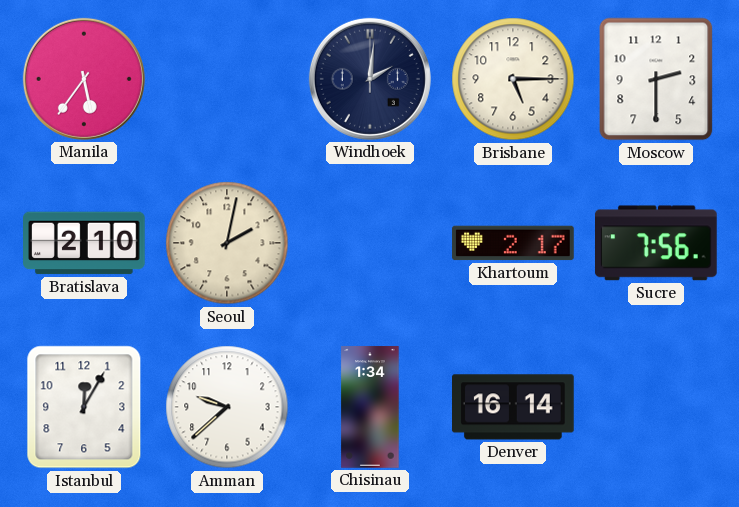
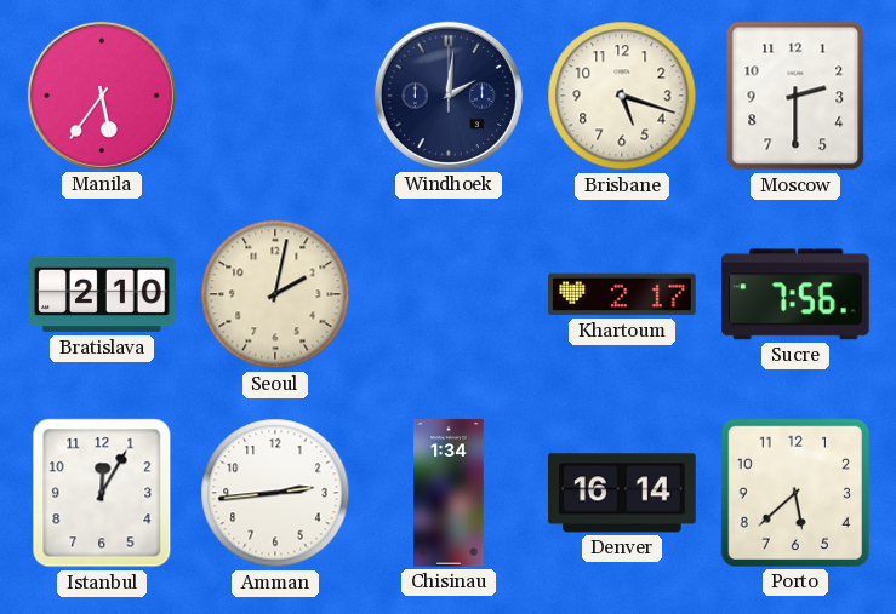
Brisbane: 5:15 -> 5:18
Amman: 9:38 -> 2:44
Porto: none -> 5:38
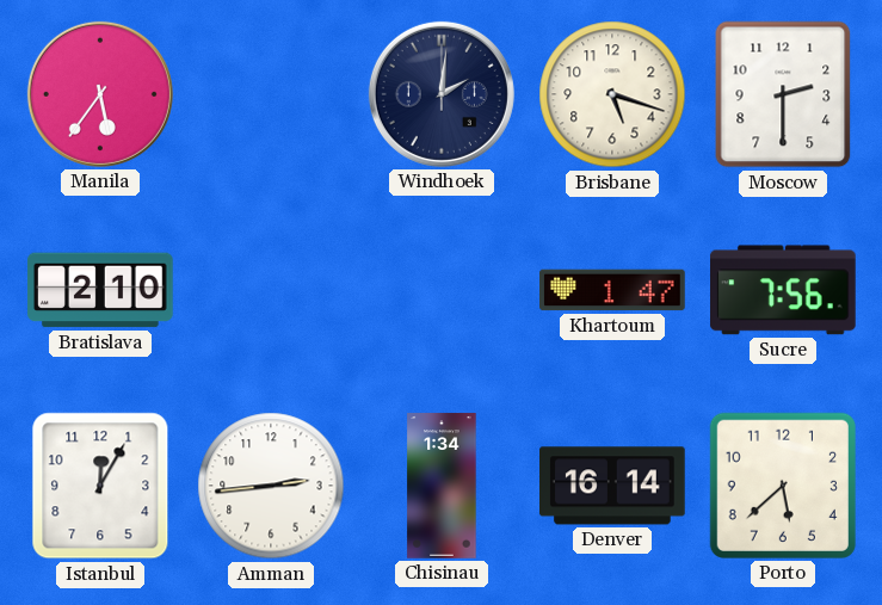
Seoul: 2:02 -> none
Khartoum: 2:17 -> 1:47
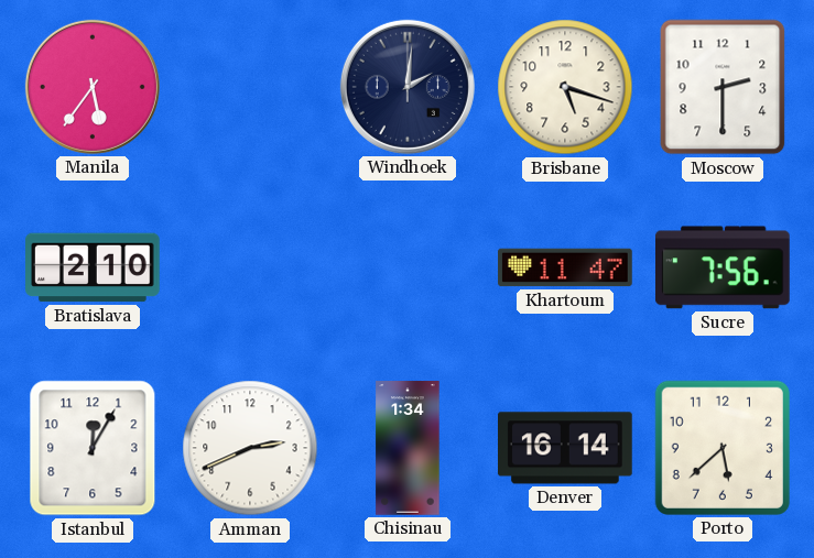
Khartoum: 1:47 -> 11:47
Amman: 2:44 -> 2:41
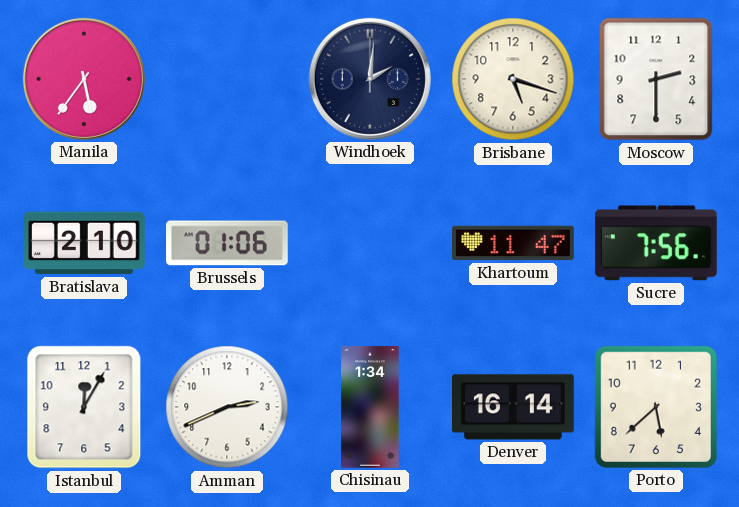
Brussels: none -> 01:06
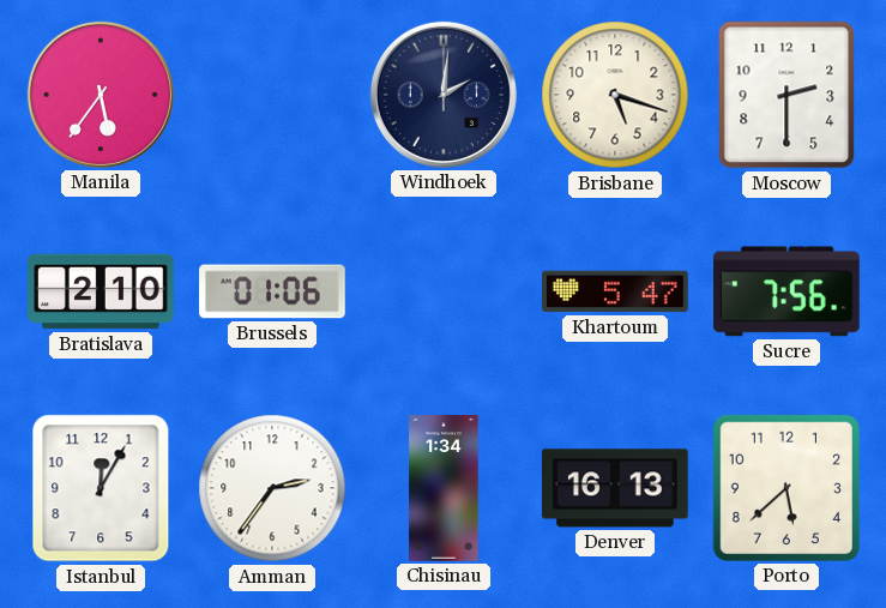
Khartoum: 11:47 -> 5:47
Amman: 2:41 -> 2:36
Denver: 16:14 -> 16:13
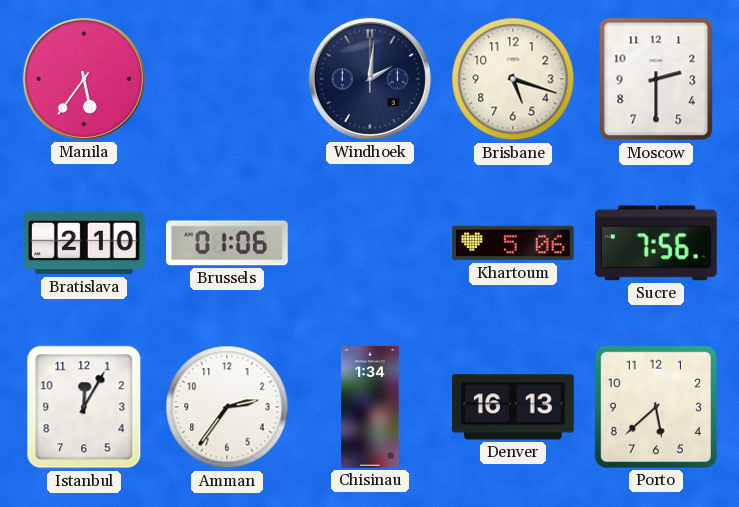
Khartoum: 5:47 -> 5:06
